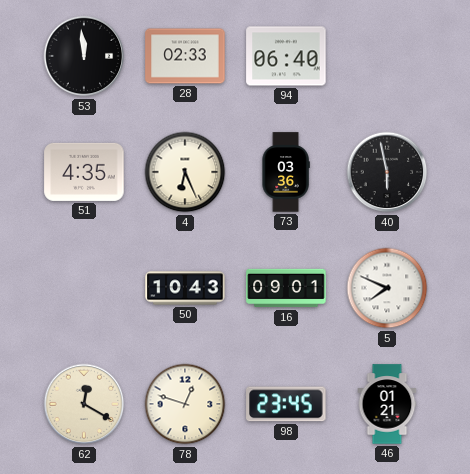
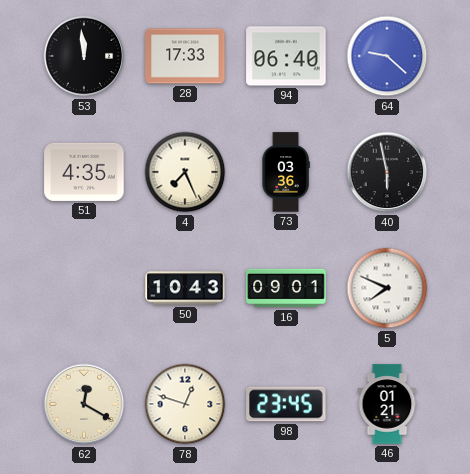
28: 02:33 -> 17:33
64: none -> 9:22
4: 6:26 -> 7:26
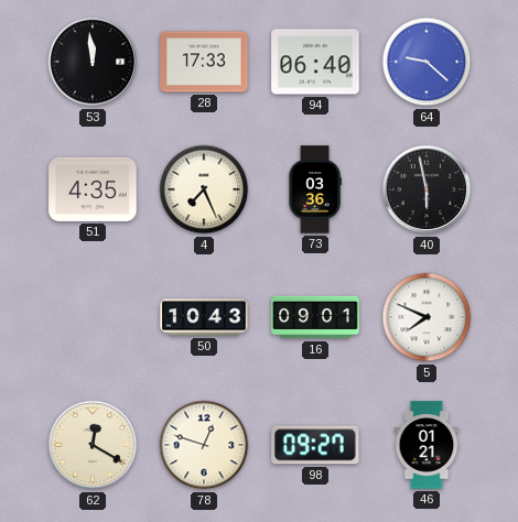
98: 23:45 -> 09:27
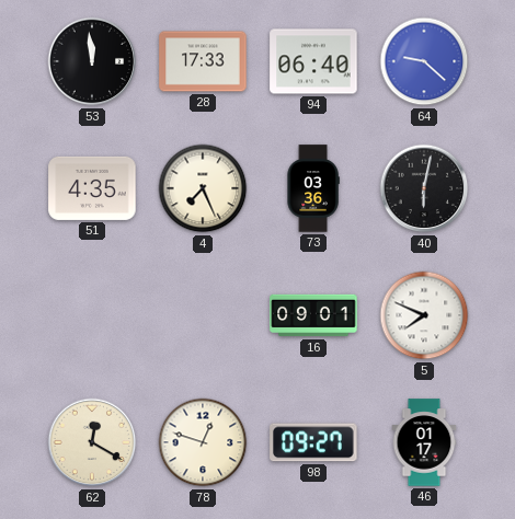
40: 5:58 -> 6:02
50: 10:43 -> none
46: 01:21 -> 01:17
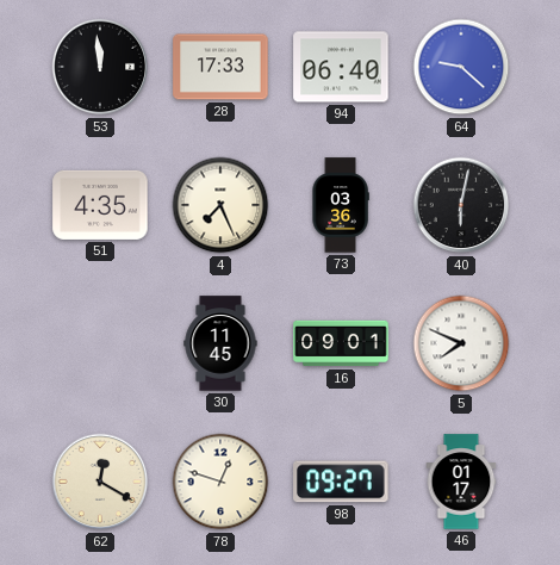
30: none -> 11:45
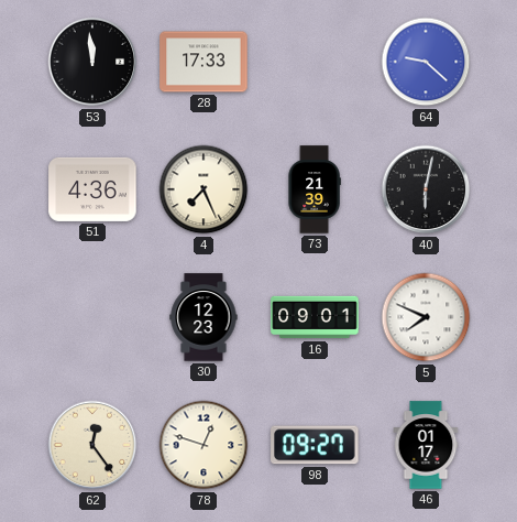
94: 06:40 -> none
51: 4:35 -> 4:36
73: 03:36 -> 21:39
30: 11:45 -> 12:23
62: 12:20 -> 12:24
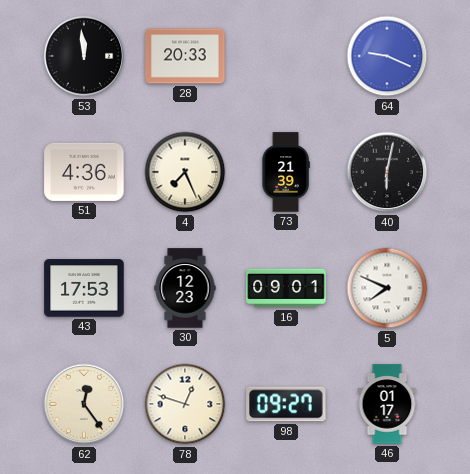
28: 17:33 -> 20:33
64: 9:22 -> 9:19
43: none -> 17:53
